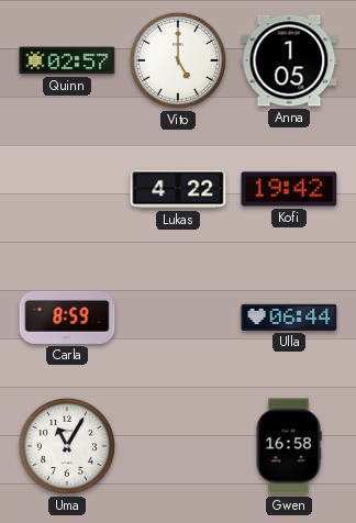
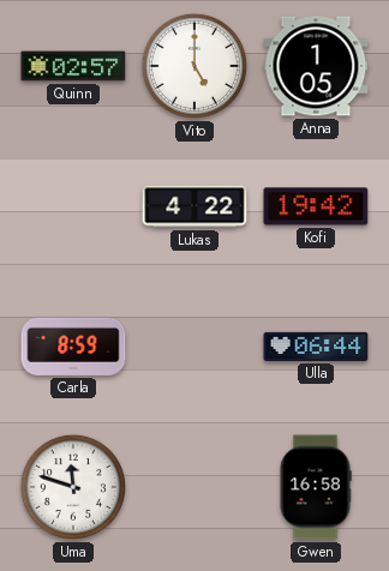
Uma: 11:05 -> 11:48
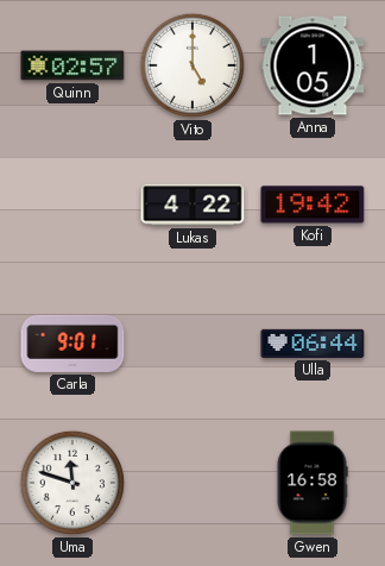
Carla: 8:59 -> 9:01
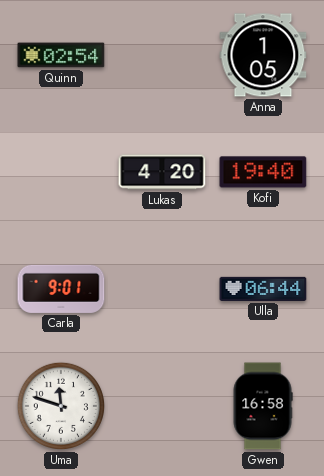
Quinn: 02:57 -> 02:54
Vito: 5:00 -> none
Lukas: 4:22 -> 4:20
Kofi: 19:42 -> 19:40
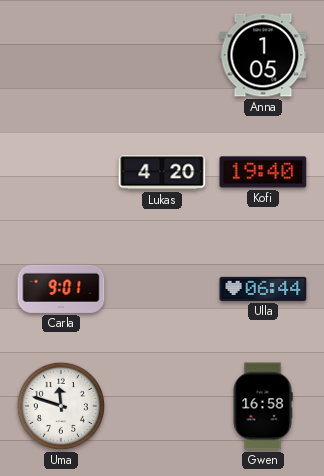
Quinn: 02:54 -> none
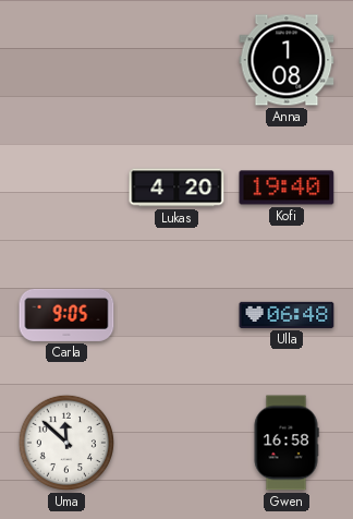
Anna: 1:05 -> 1:08
Carla: 9:01 -> 9:05
Ulla: 06:44 -> 06:48
Uma: 11:48 -> 11:52
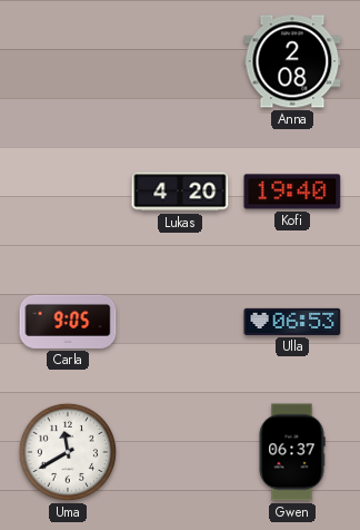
Anna: 1:08 -> 2:08
Ulla: 06:48 -> 06:53
Uma: 11:52 -> 11:40
Gwen: 16:58 -> 06:37
